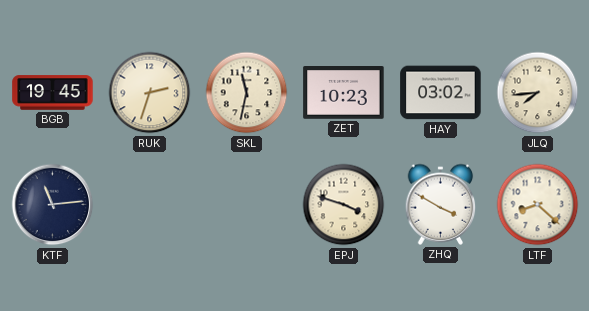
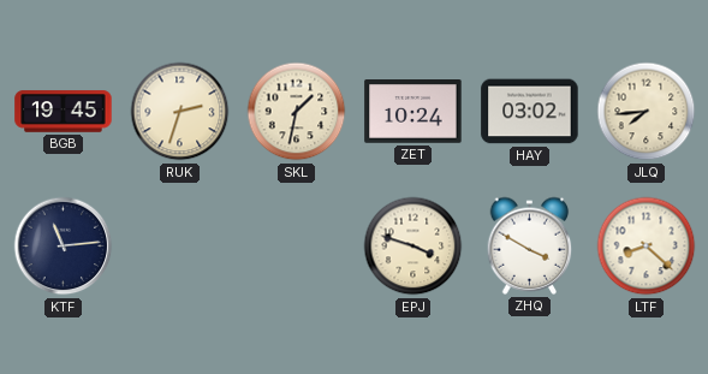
SKL: 11:32 -> 1:32
ZET: 10:23 -> 10:24
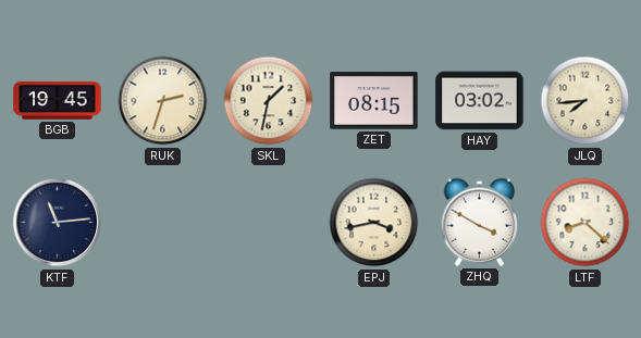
ZET: 10:24 -> 08:15
EPJ: 3:48 -> 3:43
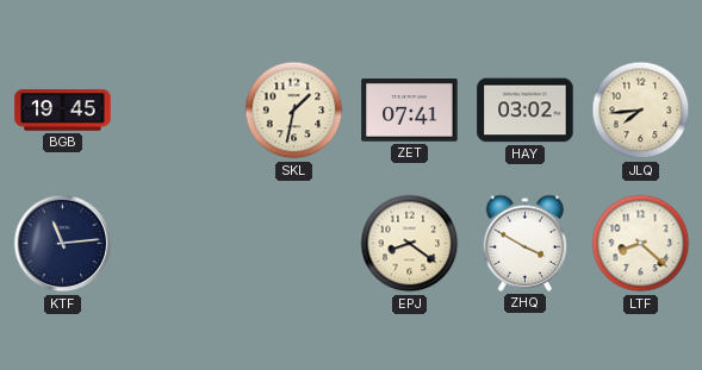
RUK: 2:33 -> none
ZET: 08:15 -> 07:41
EPJ: 3:43 -> 8:21
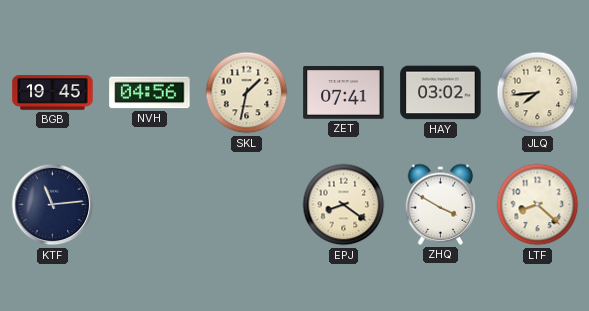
NVH: none -> 04:56
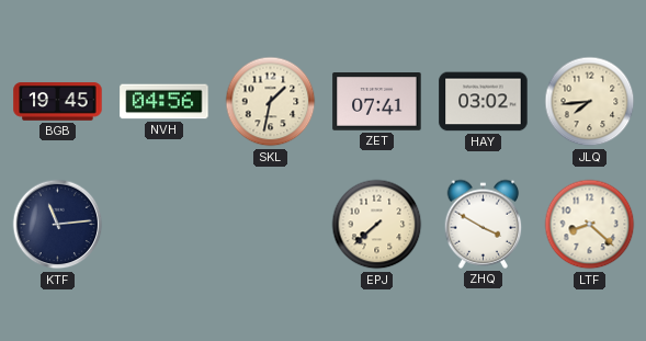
EPJ: 8:21 -> 7:38
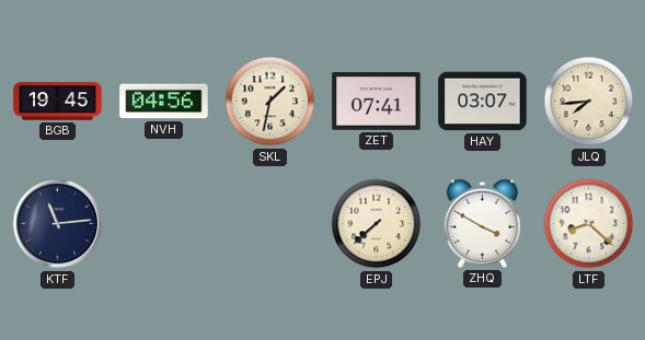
HAY: 03:02 -> 03:07
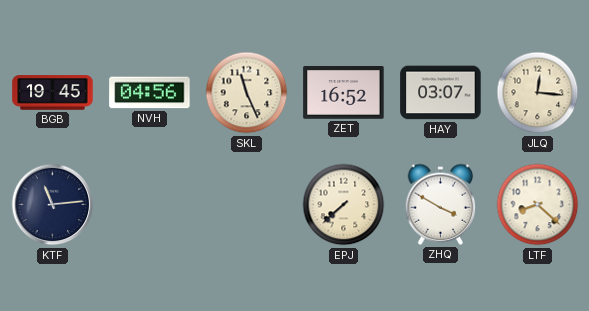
SKL: 1:32 -> 11:26
ZET: 07:41 -> 16:52
JLQ: 7:44 -> 12:16
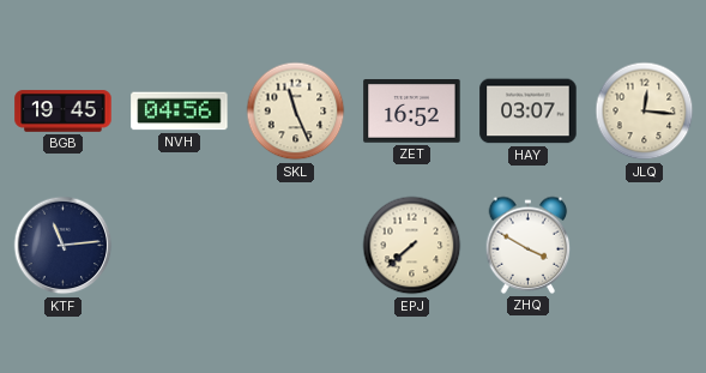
LTF: 8:22 -> none
